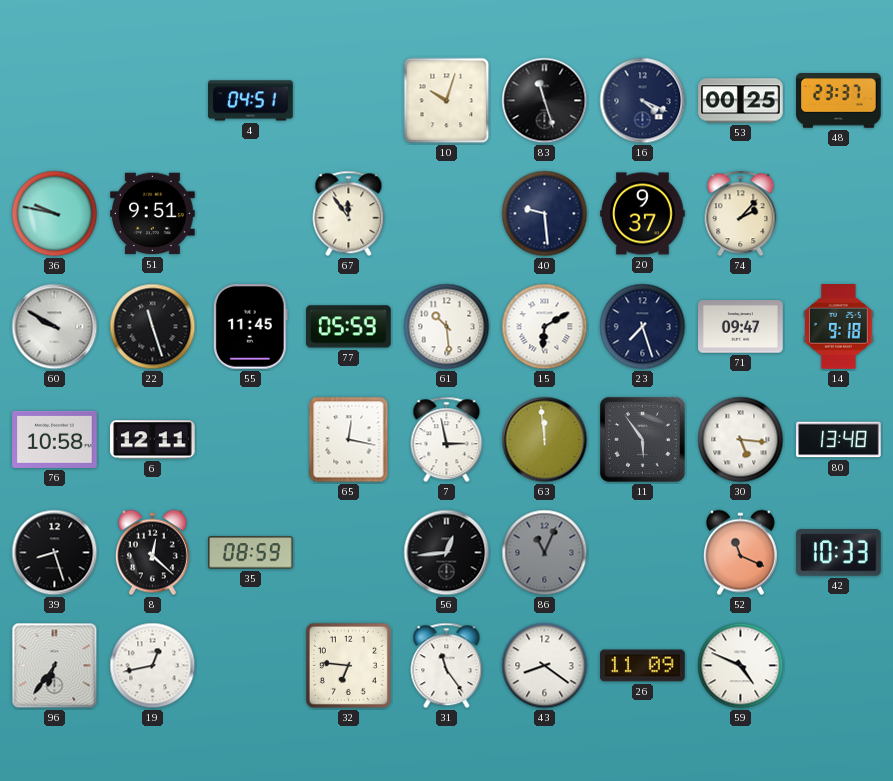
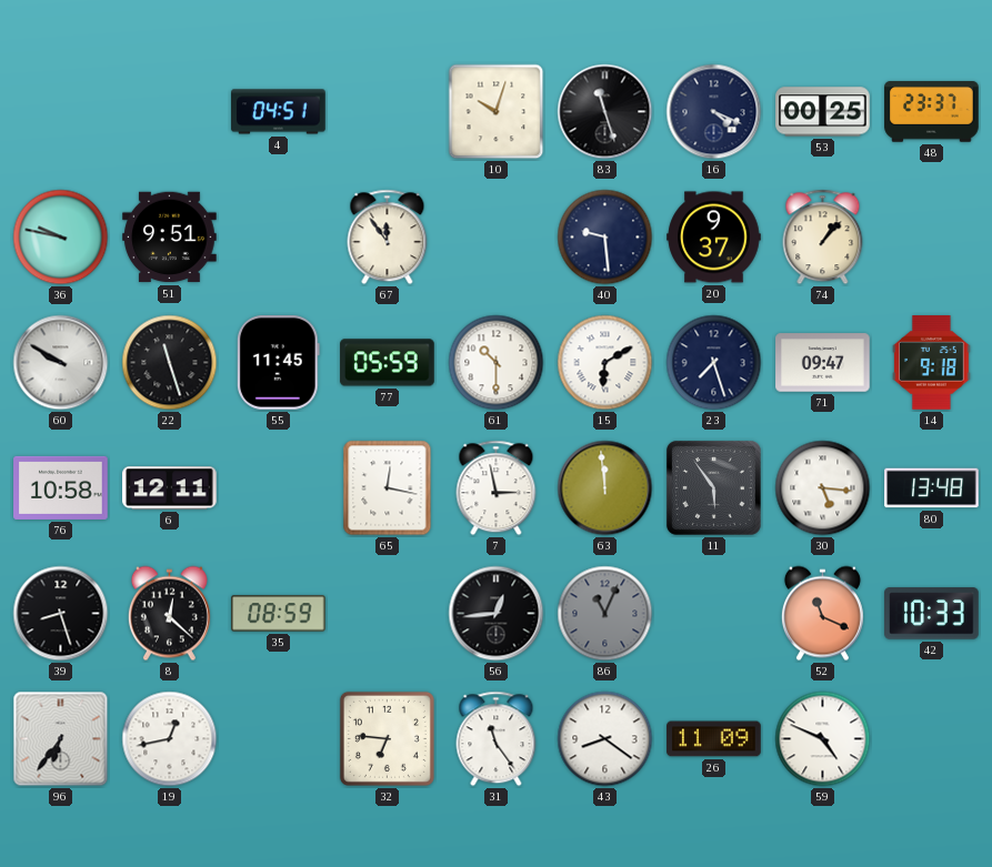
74: 2:07 -> 1:07
61: 10:29 -> 10:30
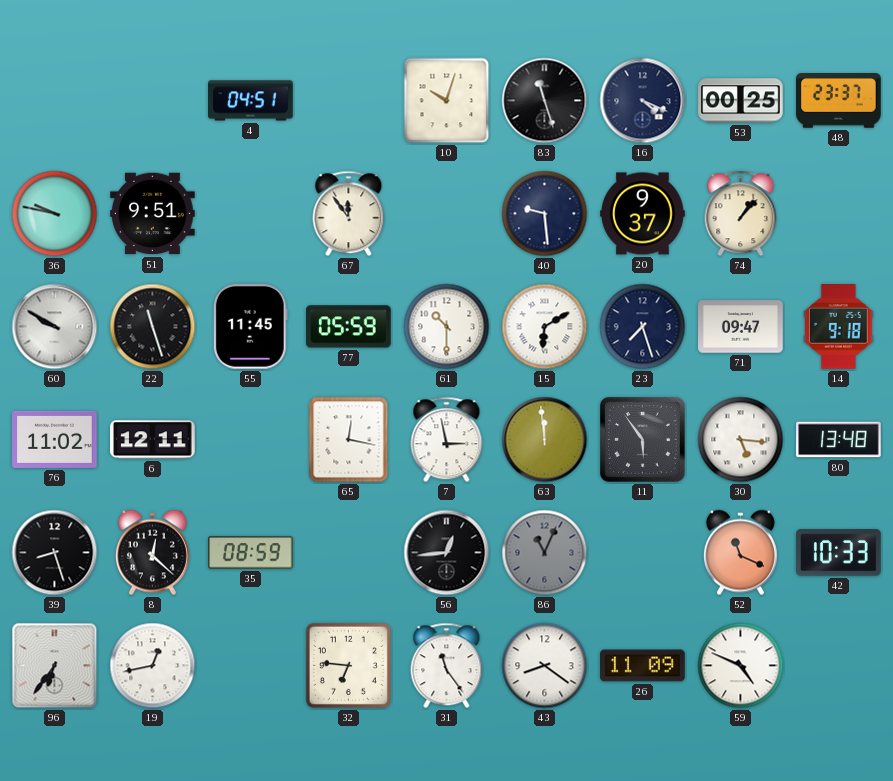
76: 10:58 -> 11:02
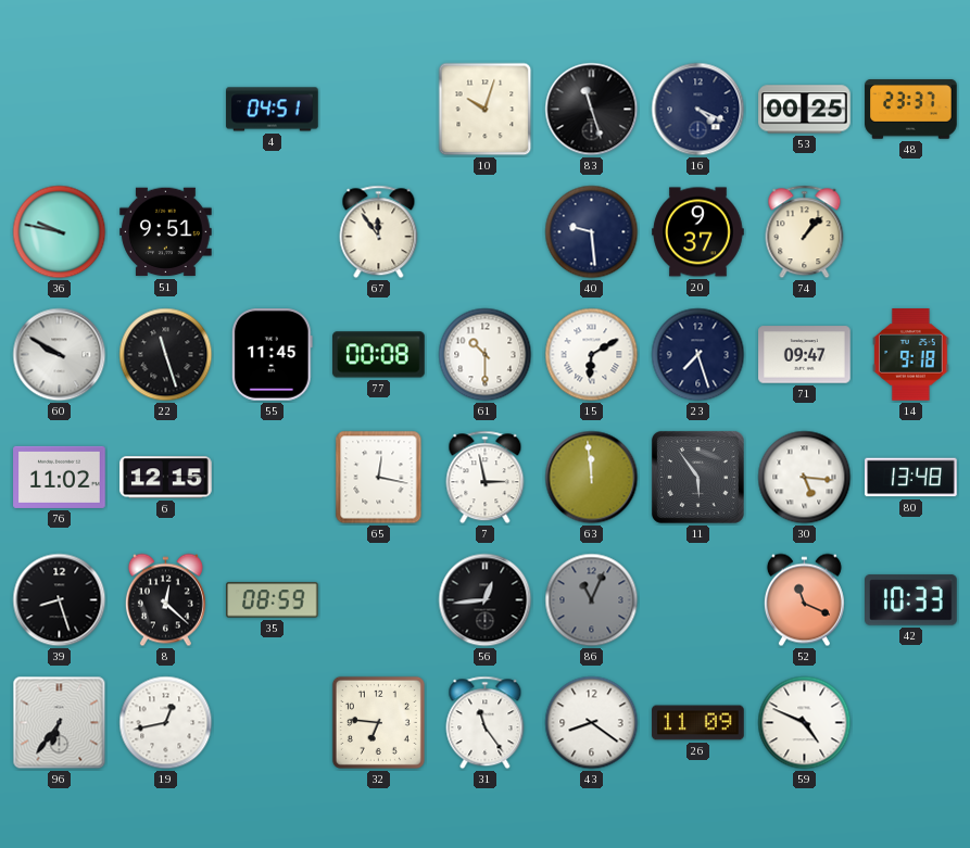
77: 05:59 -> 00:08
6: 12:11 -> 12:15
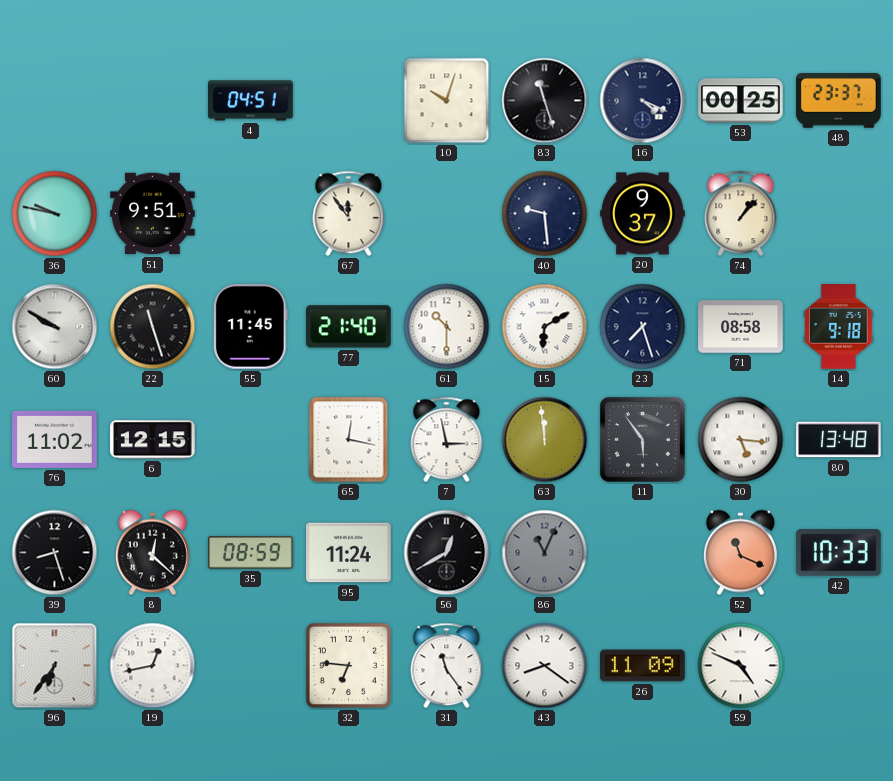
77: 00:08 -> 21:40
71: 09:47 -> 08:58
95: none -> 11:24
56: 12:44 -> 12:40
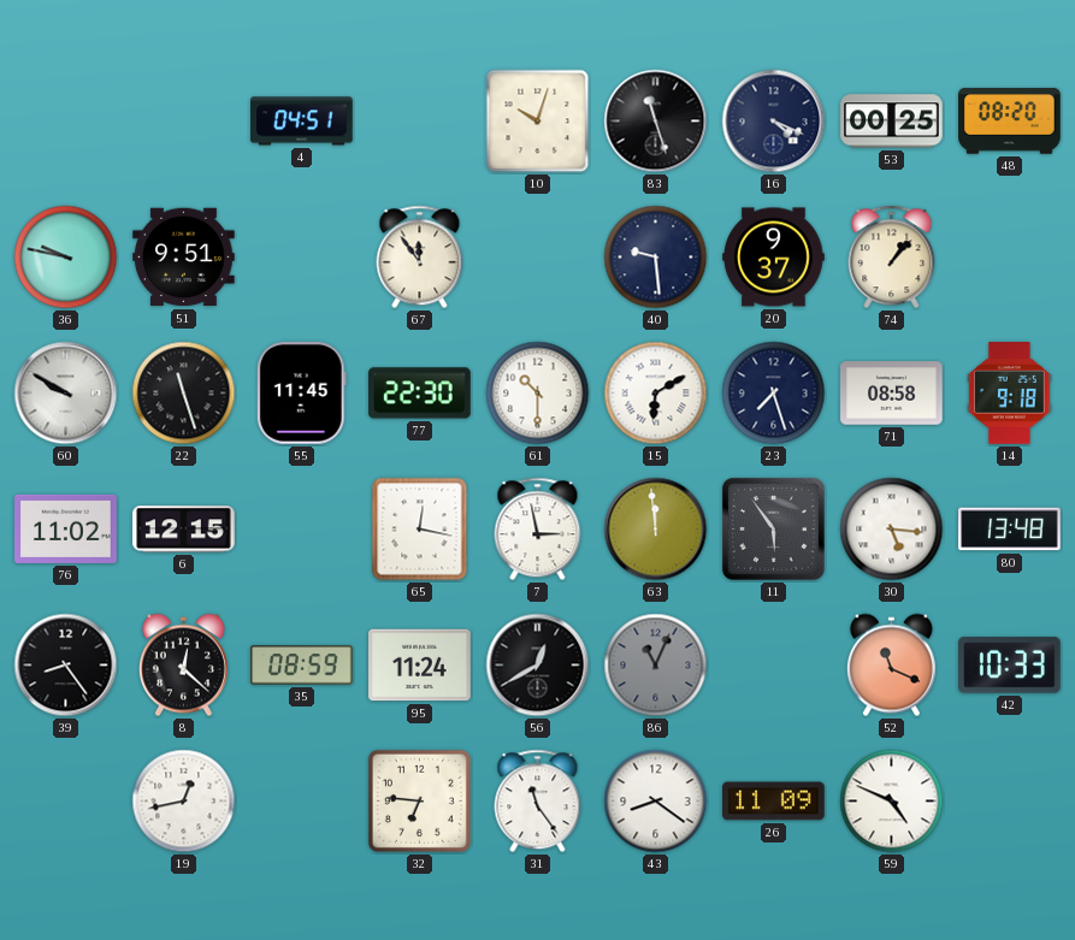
48: 23:37 -> 08:20
77: 21:40 -> 22:30
39: 8:27 -> 8:24
96: 6:36 -> none
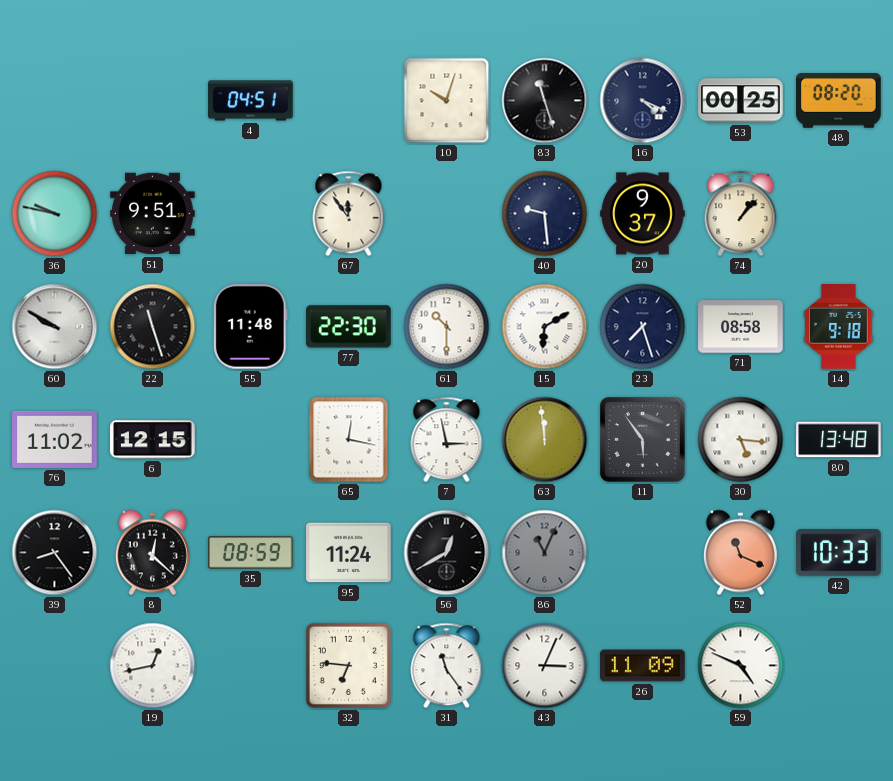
55: 11:45 -> 11:48
43: 8:21 -> 3:04
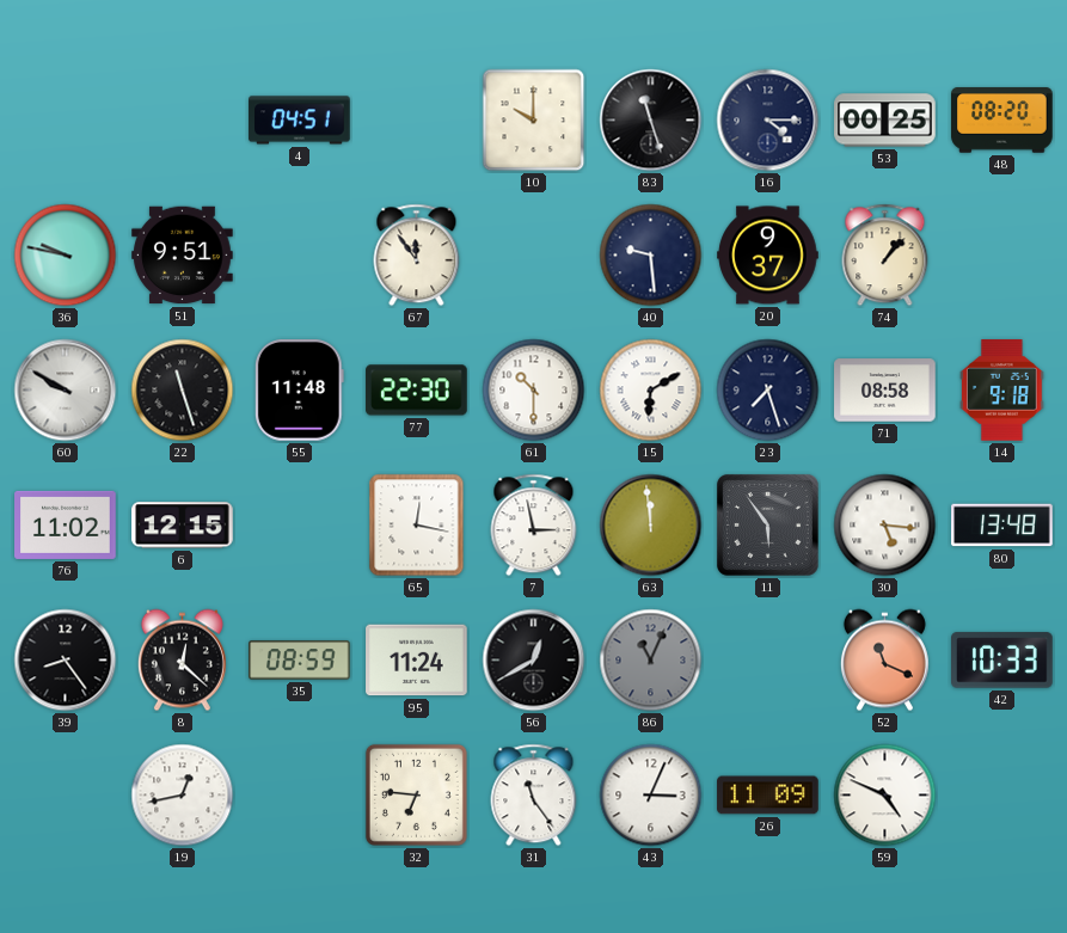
10: 10:03 -> 10:00
16: 4:19 -> 4:15
